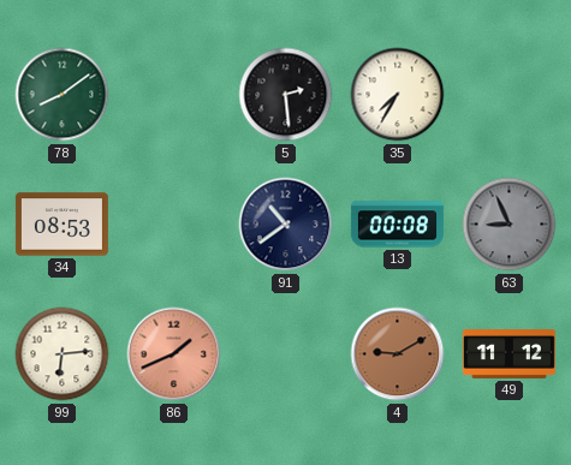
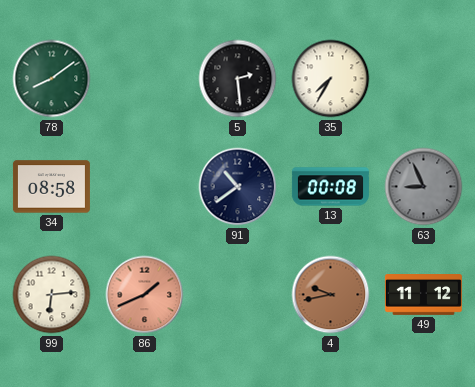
34: 08:53 -> 08:58
4: 9:10 -> 9:43
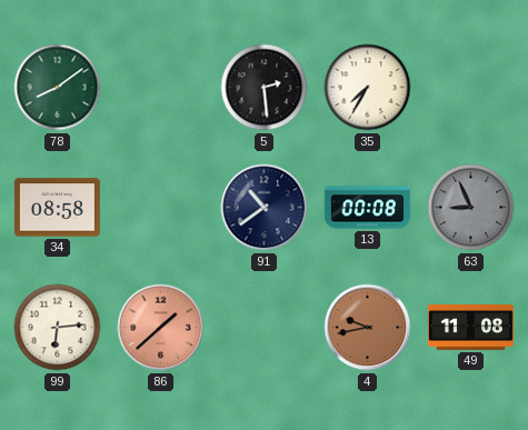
86: 1:41 -> 1:38
49: 11:12 -> 11:08
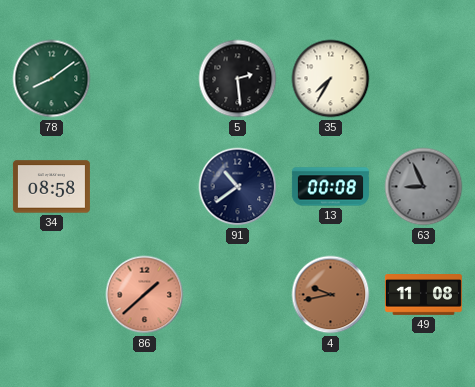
99: 6:14 -> none
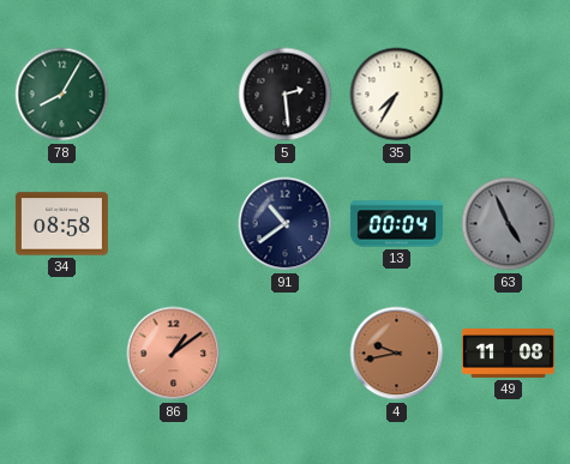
78: 8:09 -> 8:05
13: 00:08 -> 00:04
63: 8:56 -> 4:56
86: 1:38 -> 1:09
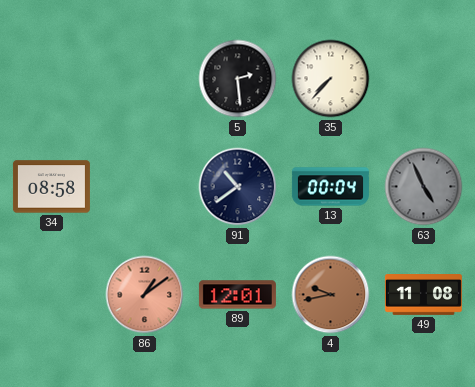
78: 8:05 -> none
35: 7:35 -> 7:37
89: none -> 12:01
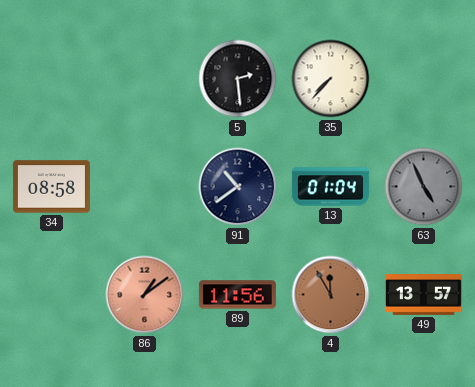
13: 00:04 -> 01:04
89: 12:01 -> 11:56
4: 9:43 -> 11:55
49: 11:08 -> 13:57
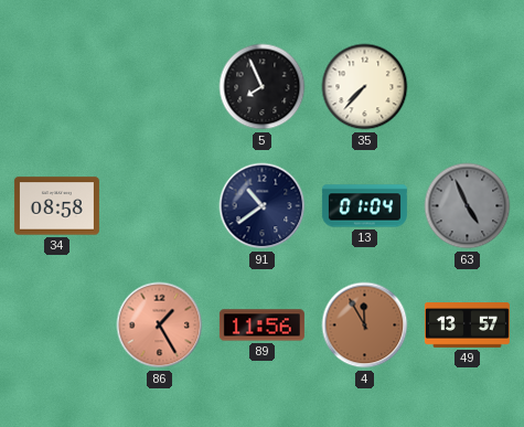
5: 2:29 -> 7:56
86: 1:09 -> 1:25
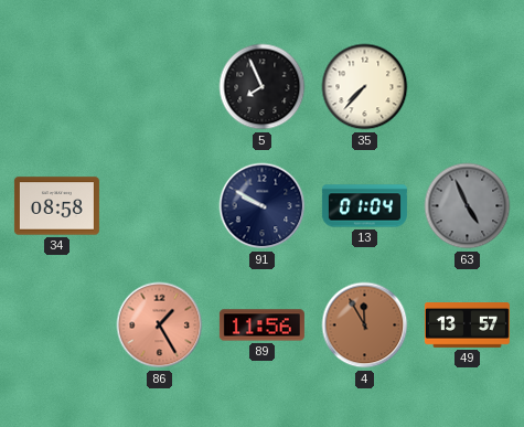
91: 10:39 -> 9:50
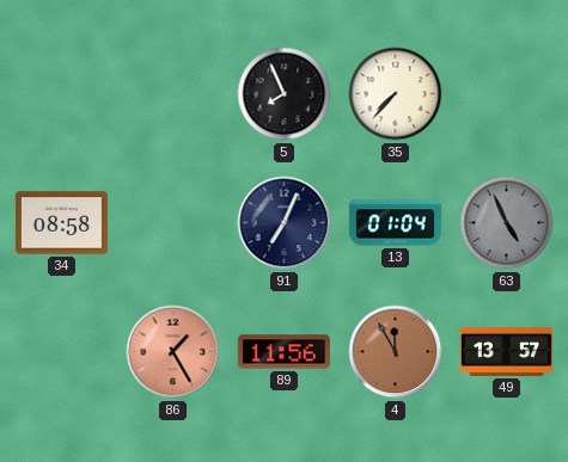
91: 9:50 -> 7:04
